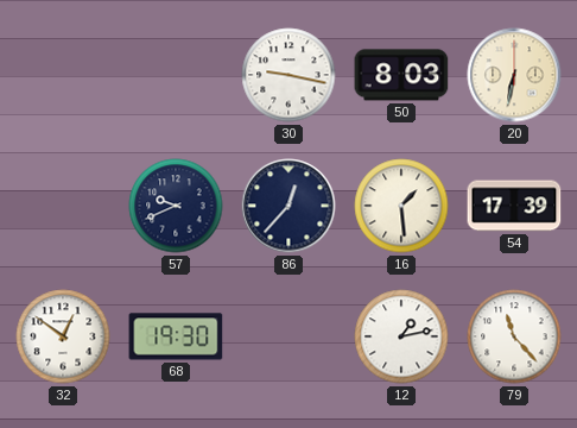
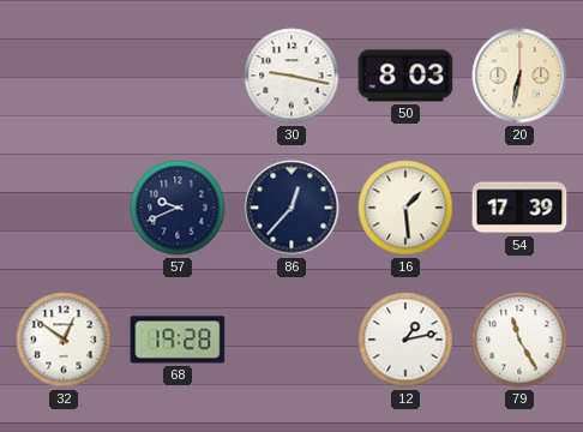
68: 19:30 -> 19:28
79: 11:23 -> 11:25
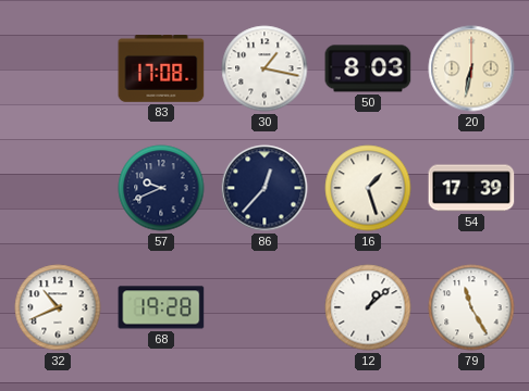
83: none -> 17:08
30: 9:17 -> 1:17
16: 1:29 -> 1:27
32: 12:51 -> 10:41
12: 1:13 -> 1:08
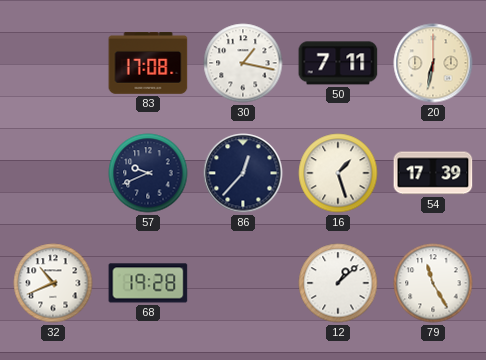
50: 8:03 -> 7:11
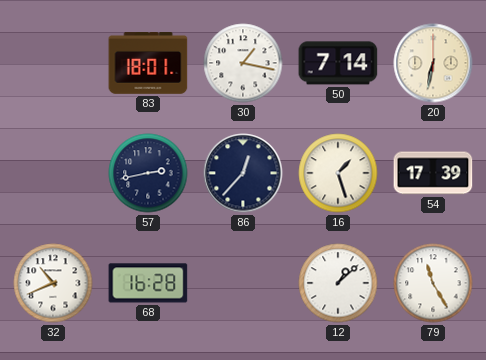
83: 17:08 -> 18:01
50: 7:11 -> 7:14
57: 9:41 -> 2:43
68: 19:28 -> 16:28
